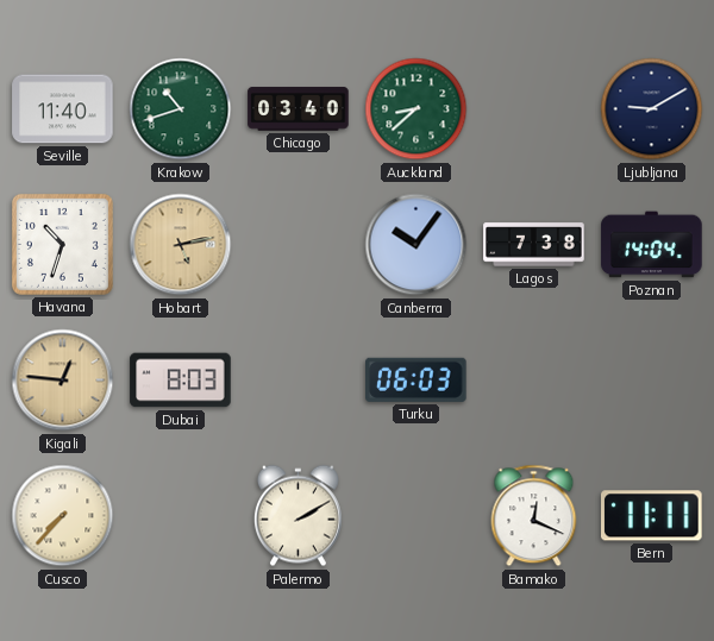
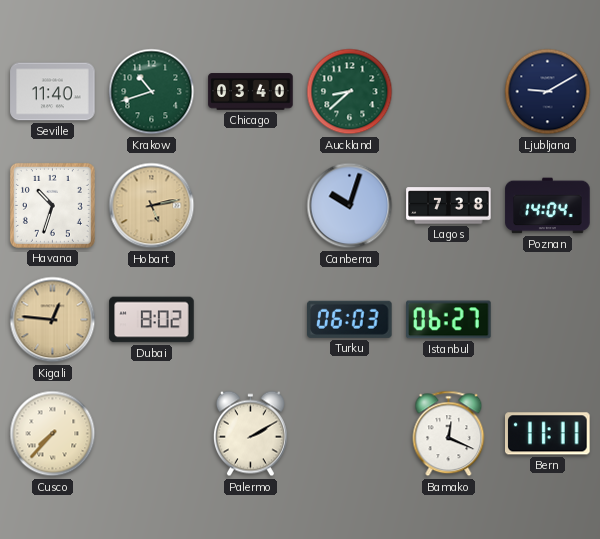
Canberra: 10:06 -> 10:03
Dubai: 8:03 -> 8:02
Istanbul: none -> 06:27
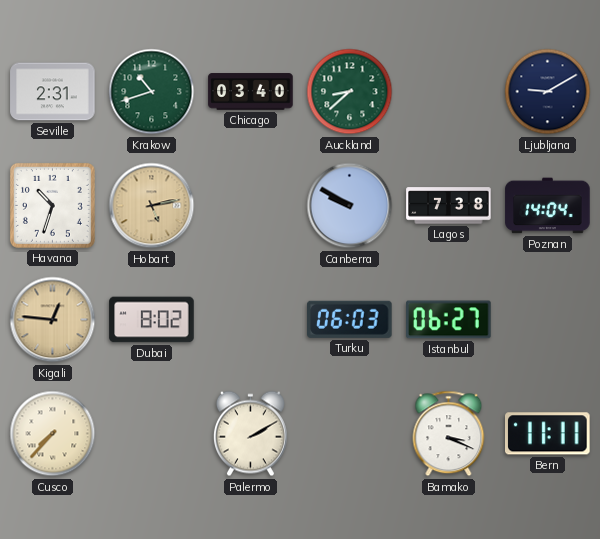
Seville: 11:40 -> 2:31
Canberra: 10:03 -> 9:50
Bamako: 12:19 -> 3:19
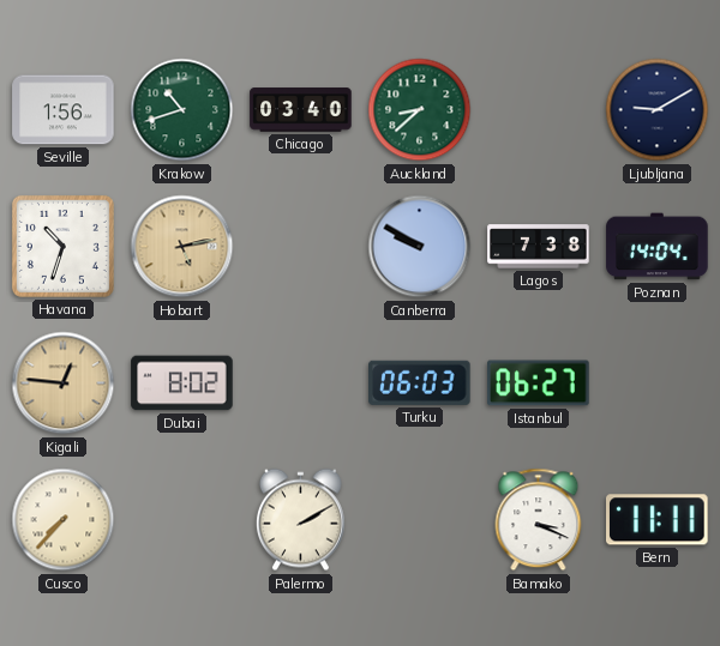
Seville: 2:31 -> 1:56
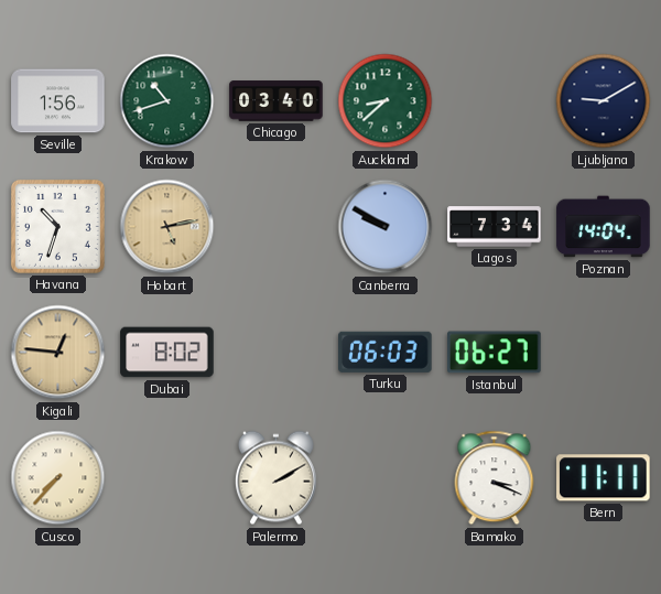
Lagos: 7:38 -> 7:34
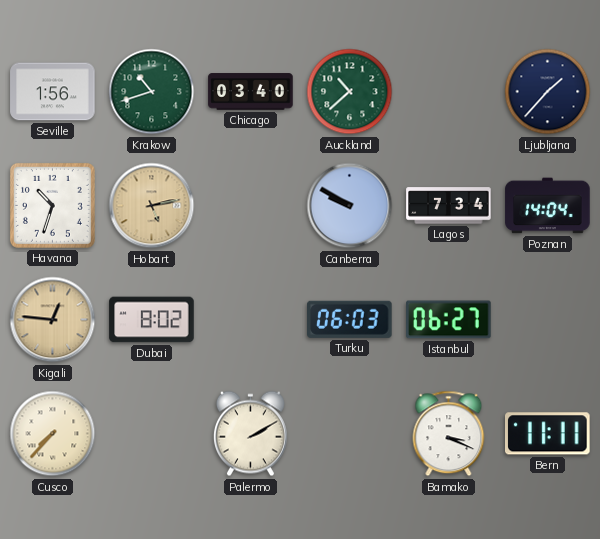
Auckland: 8:38 -> 10:38
Ljubljana: 9:10 -> 1:37
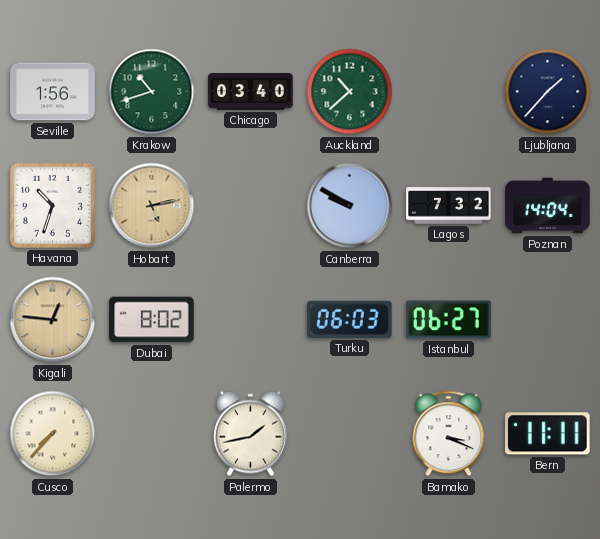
Lagos: 7:34 -> 7:32
Palermo: 2:10 -> 1:43
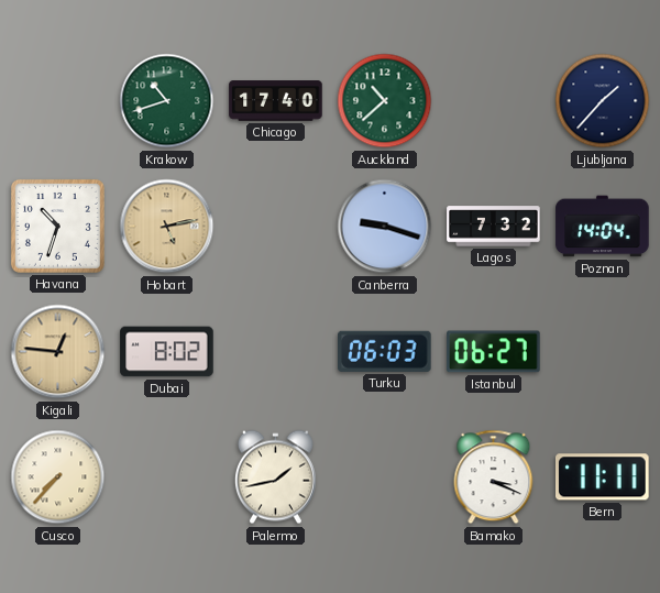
Seville: 1:56 -> none
Chicago: 03:40 -> 17:40
Canberra: 9:50 -> 9:18
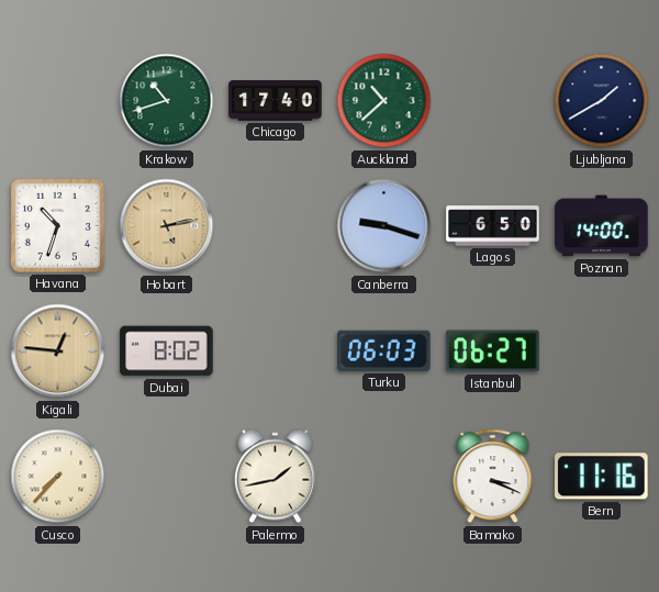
Ljubljana: 1:37 -> 1:40
Lagos: 7:32 -> 6:50
Poznan: 14:04 -> 14:00
Bern: 11:11 -> 11:16
